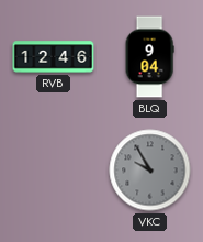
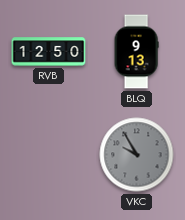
RVB: 12:46 -> 12:50
BLQ: 9:04 -> 9:13
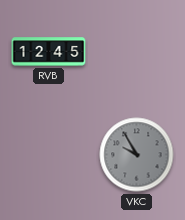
RVB: 12:50 -> 12:45
BLQ: 9:13 -> none
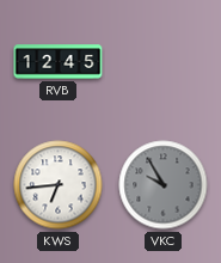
KWS: none -> 6:44
